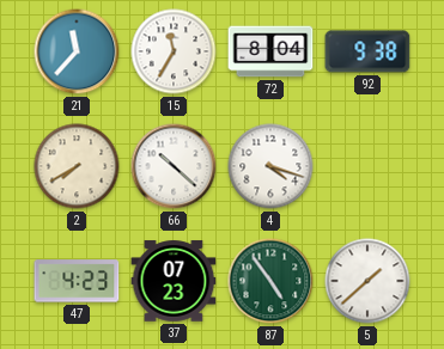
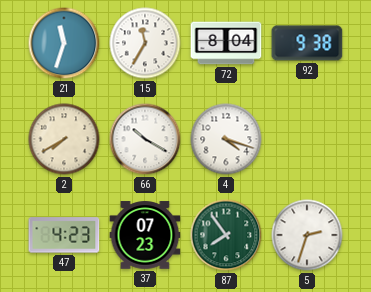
21: 11:37 -> 11:33
66: 10:22 -> 10:20
87: 4:54 -> 7:54
5: 1:38 -> 2:33
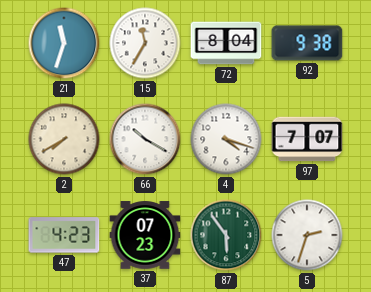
97: none -> 7:07
87: 7:54 -> 5:54
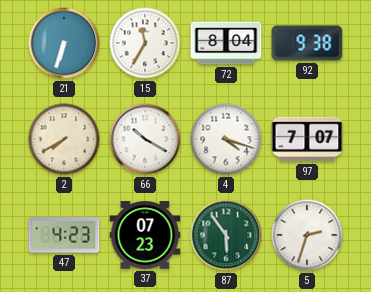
21: 11:33 -> 6:33
